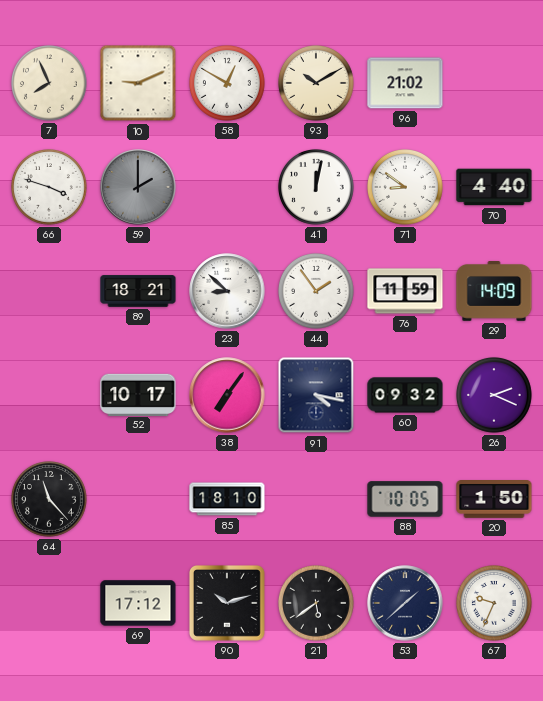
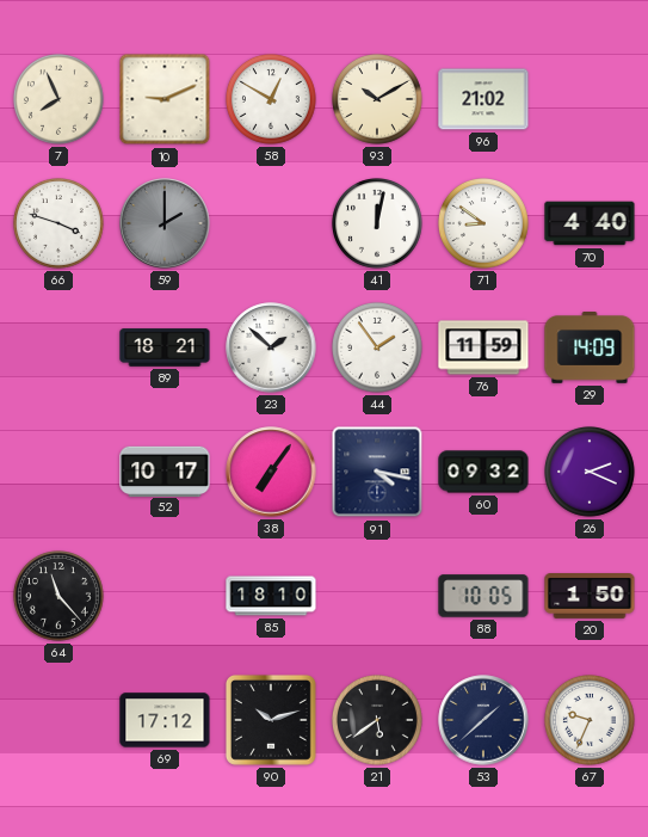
23: 8:52 -> 1:52
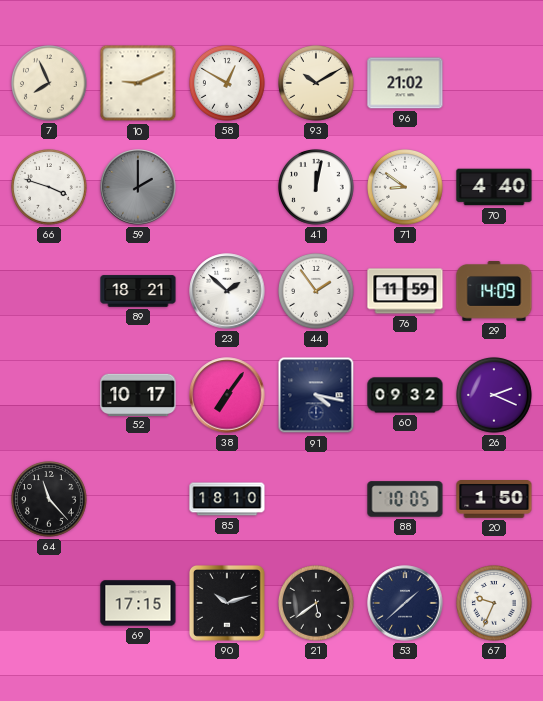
69: 17:12 -> 17:15
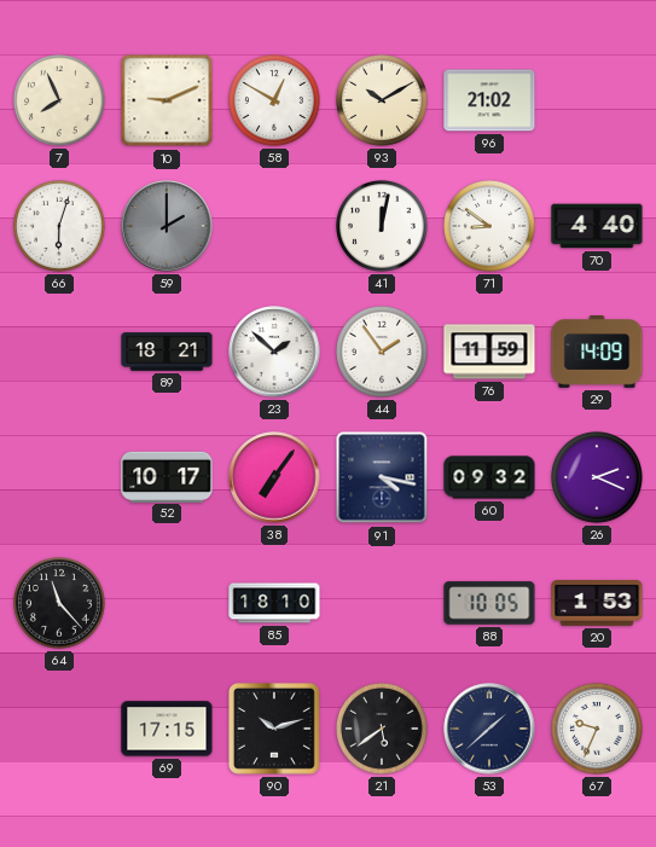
66: 3:48 -> 6:03
20: 1:50 -> 1:53
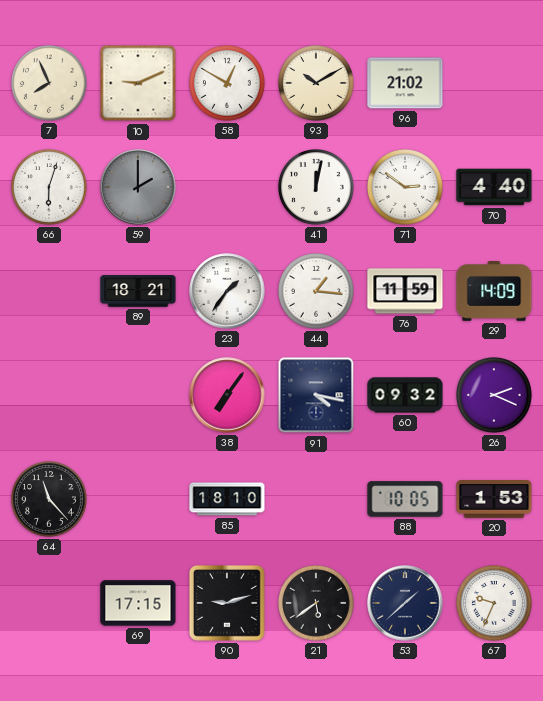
71: 8:51 -> 2:51
23: 1:52 -> 1:36
44: 1:54 -> 1:16
52: 10:17 -> none
90: 10:12 -> 9:12
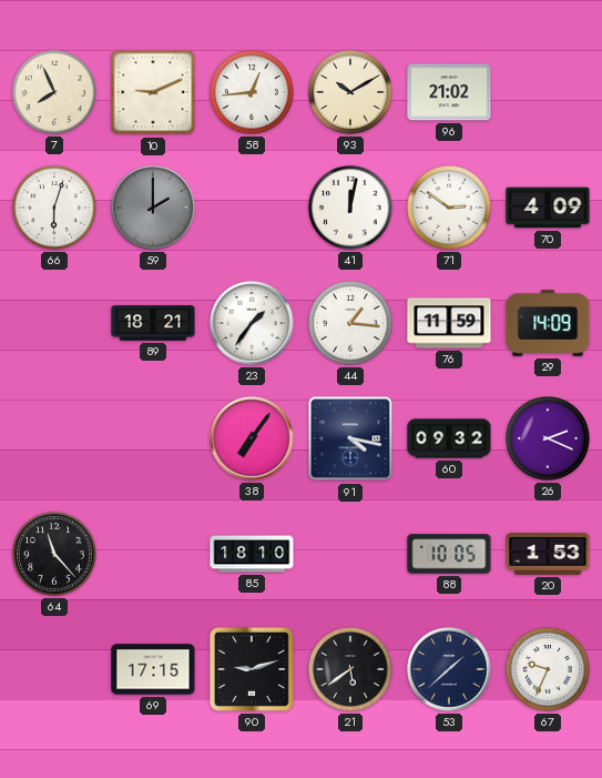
58: 12:50 -> 12:44
70: 4:40 -> 4:09
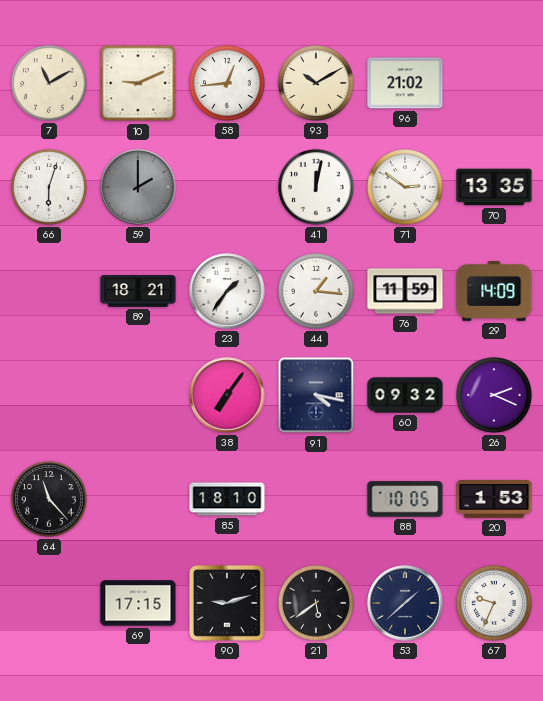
7: 7:56 -> 11:10
70: 4:09 -> 13:35
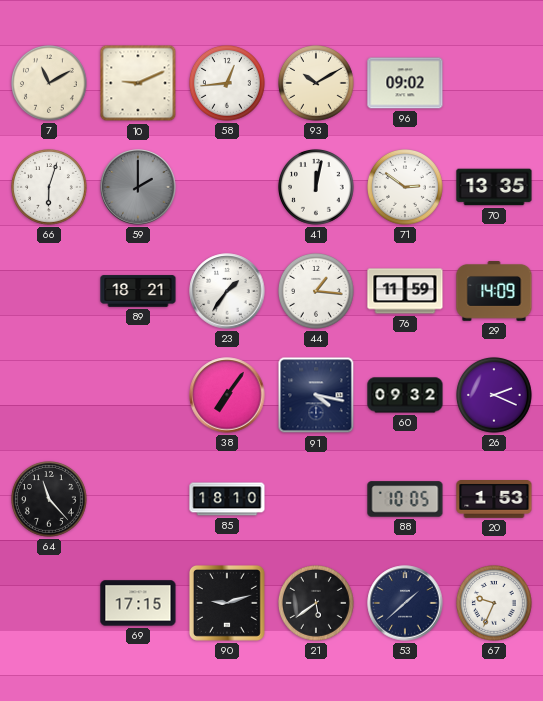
96: 21:02 -> 09:02
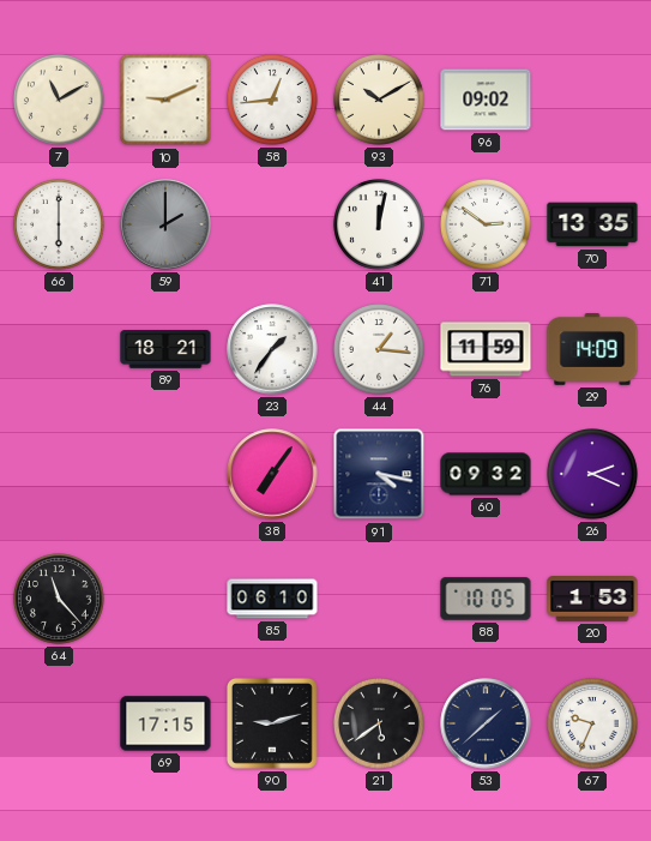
66: 6:03 -> 6:00
85: 18:10 -> 06:10
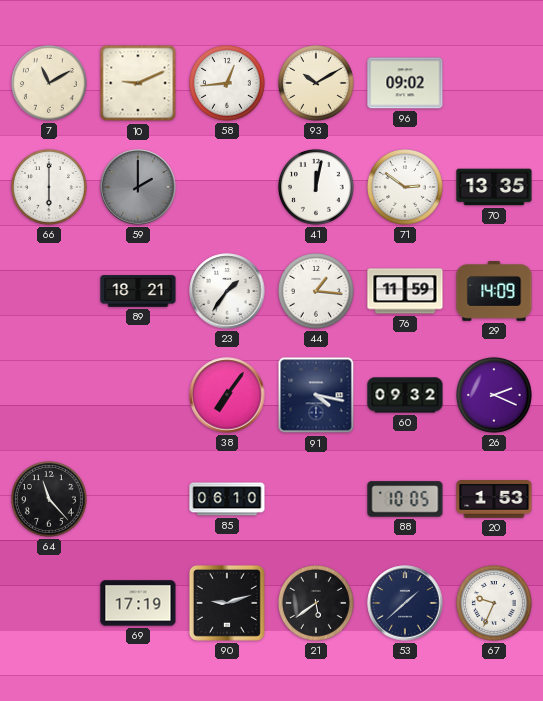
69: 17:15 -> 17:19
